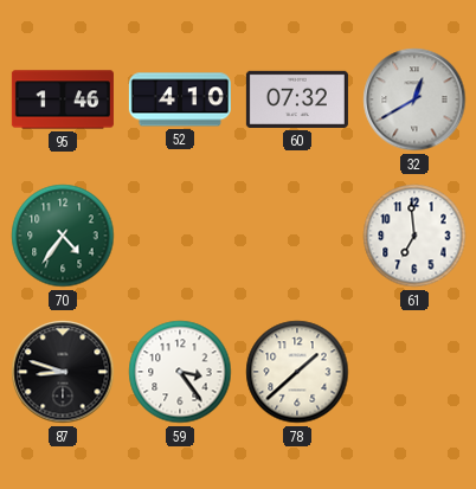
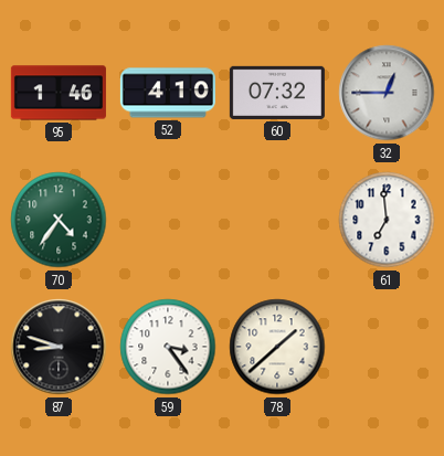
32: 12:40 -> 12:45
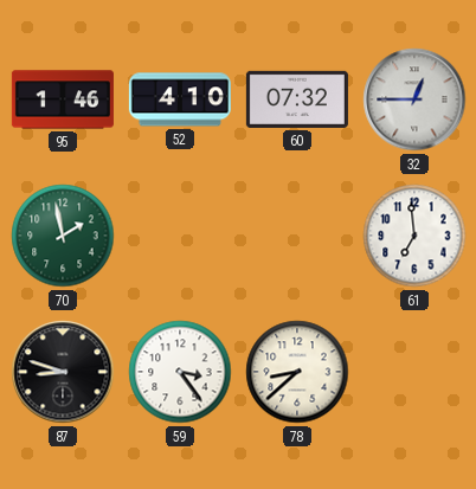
70: 4:36 -> 1:58
78: 1:38 -> 8:38
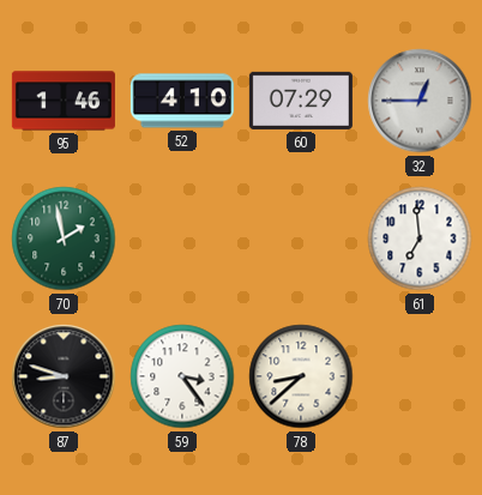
60: 07:32 -> 07:29
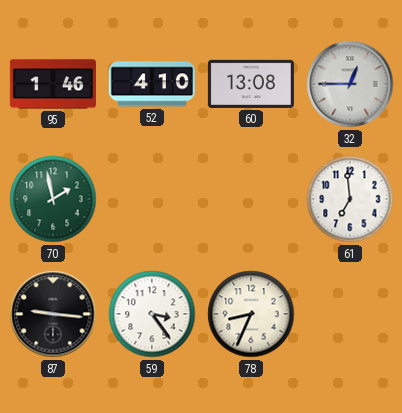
60: 07:29 -> 13:08
87: 8:48 -> 9:16
78: 8:38 -> 8:34
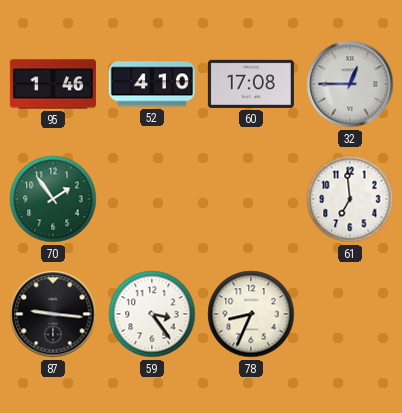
60: 13:08 -> 17:08
70: 1:58 -> 1:54
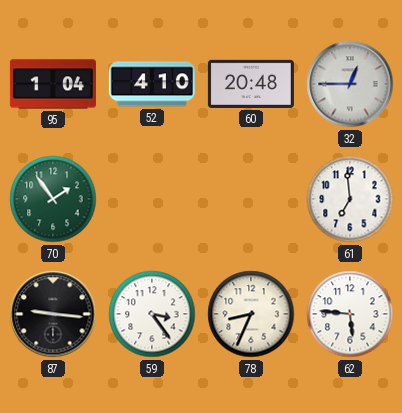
95: 1:46 -> 1:04
60: 17:08 -> 20:48
62: none -> 5:46
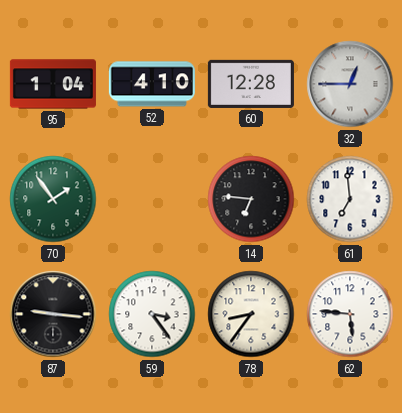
60: 20:48 -> 12:28
14: none -> 6:46
78: 8:34 -> 8:36
